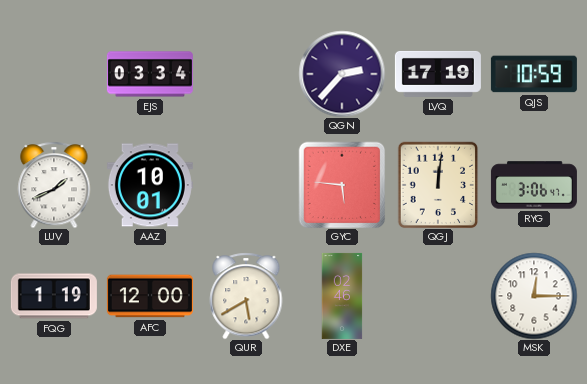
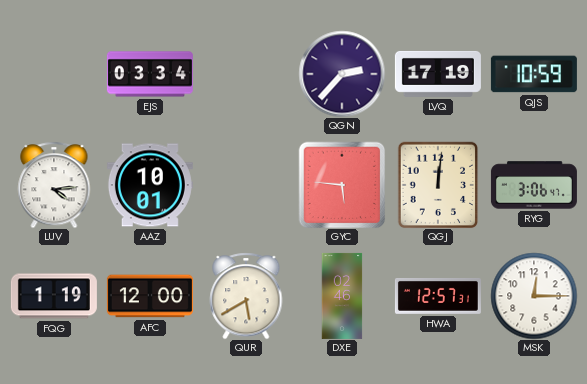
LUV: 1:41 -> 4:14
HWA: none -> 12:57
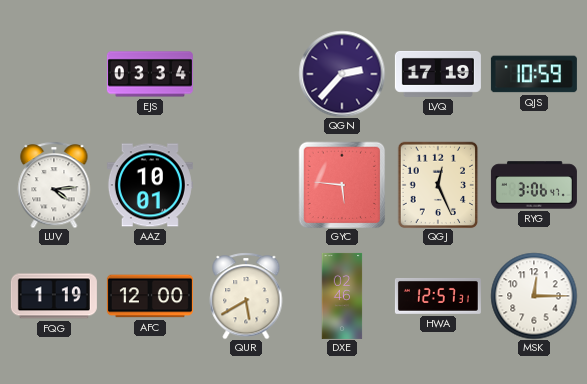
QGJ: 12:01 -> 12:26
